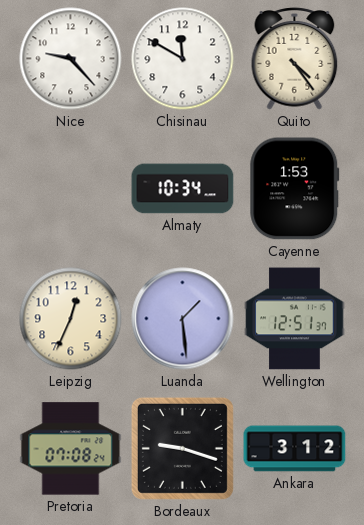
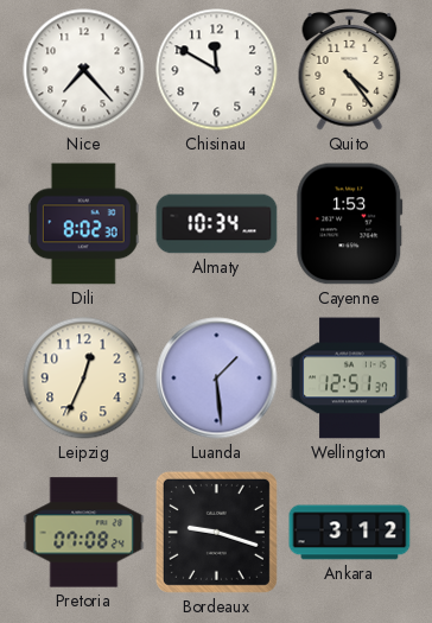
Nice: 9:23 -> 7:23
Dili: none -> 8:02
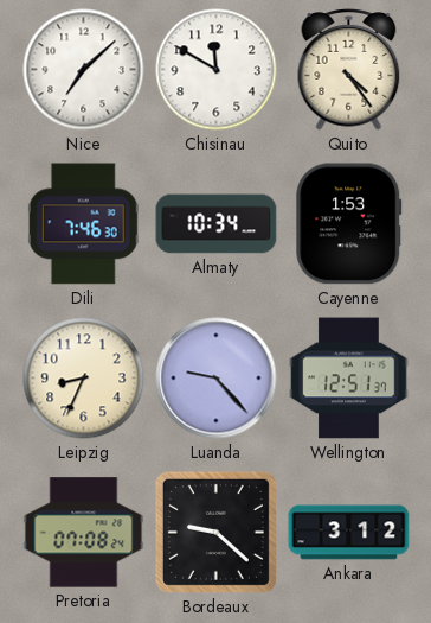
Nice: 7:23 -> 7:08
Dili: 8:02 -> 7:46
Leipzig: 12:34 -> 8:34
Luanda: 1:29 -> 9:23
Bordeaux: 9:18 -> 9:22
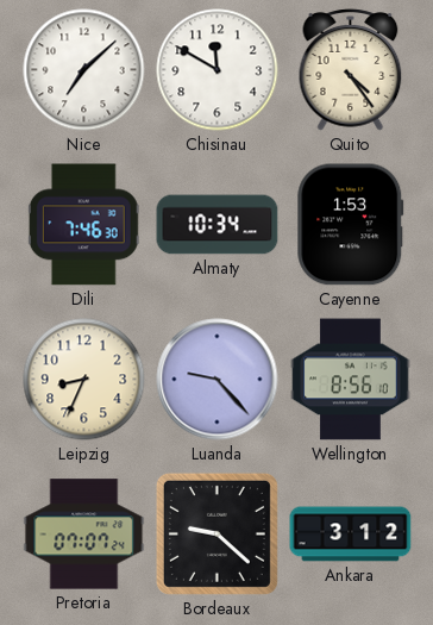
Wellington: 12:51 -> 8:56
Pretoria: 07:08 -> 07:07
